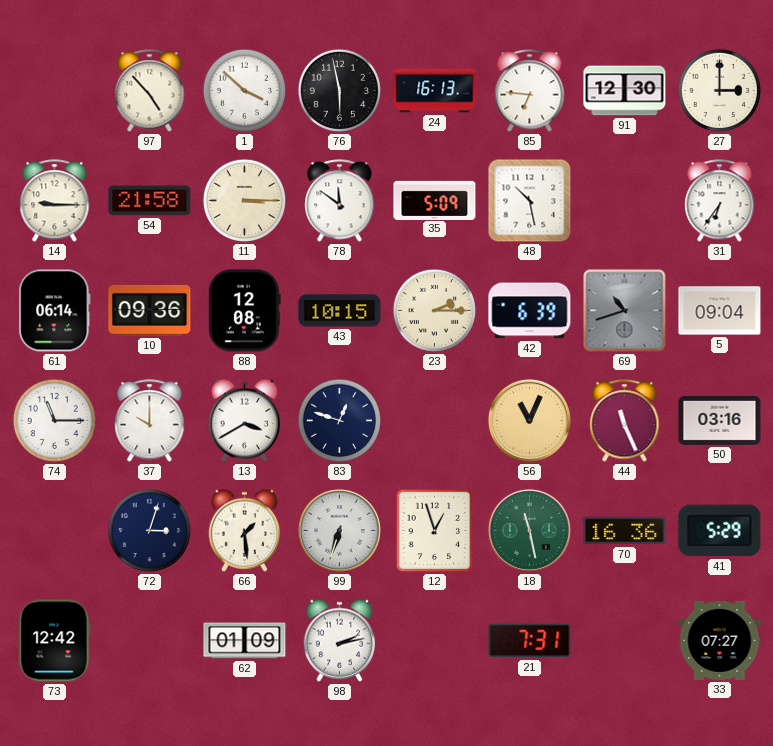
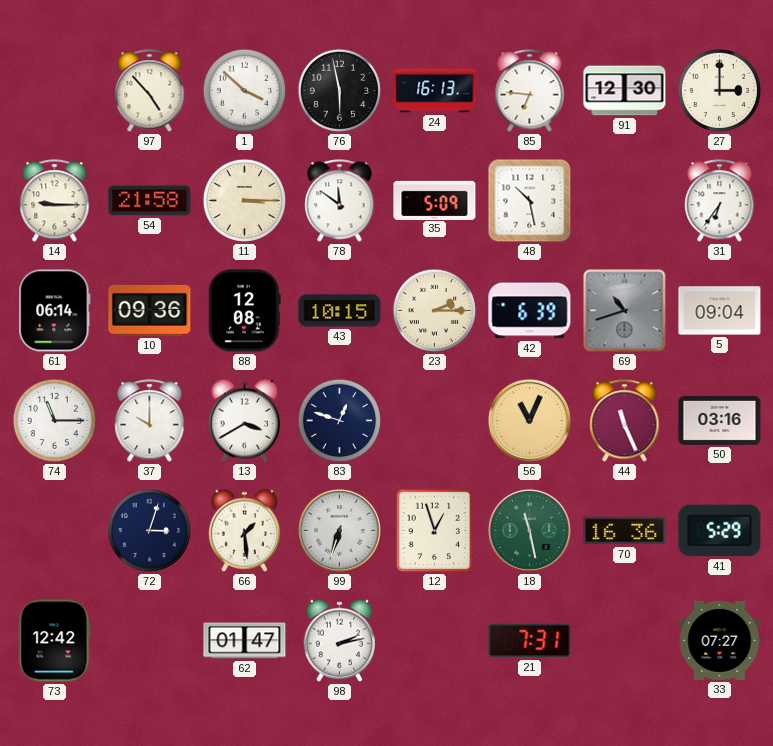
62: 01:09 -> 01:47
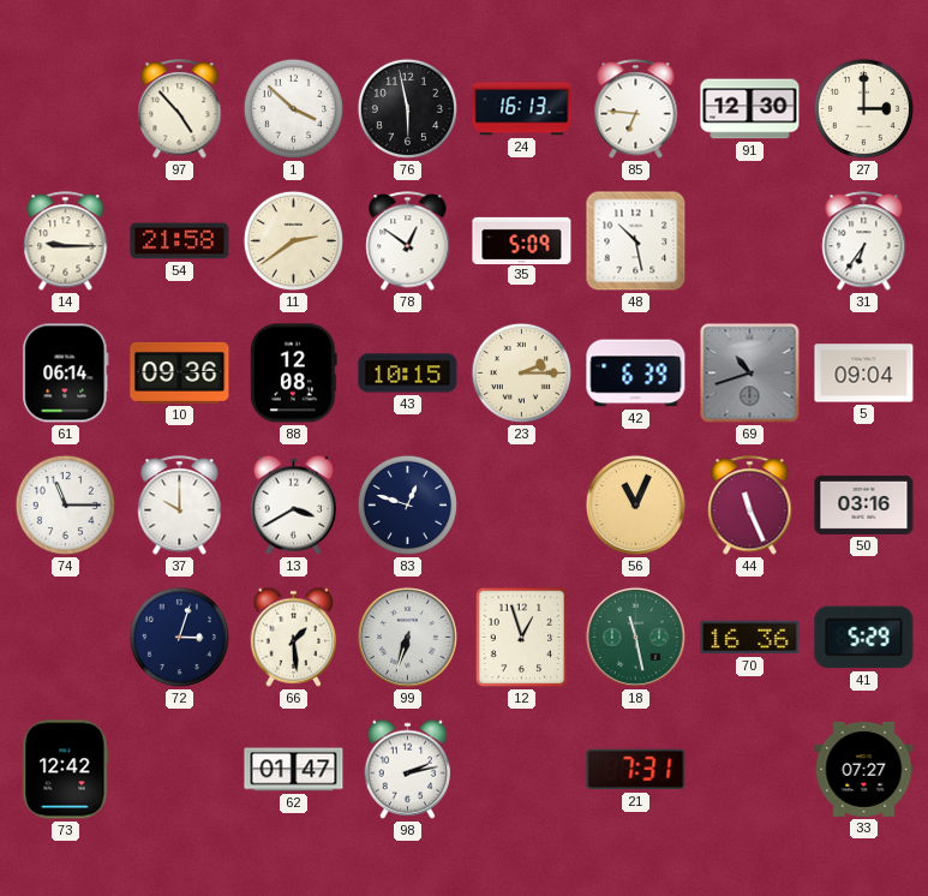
11: 3:15 -> 2:39
78: 11:51 -> 12:51
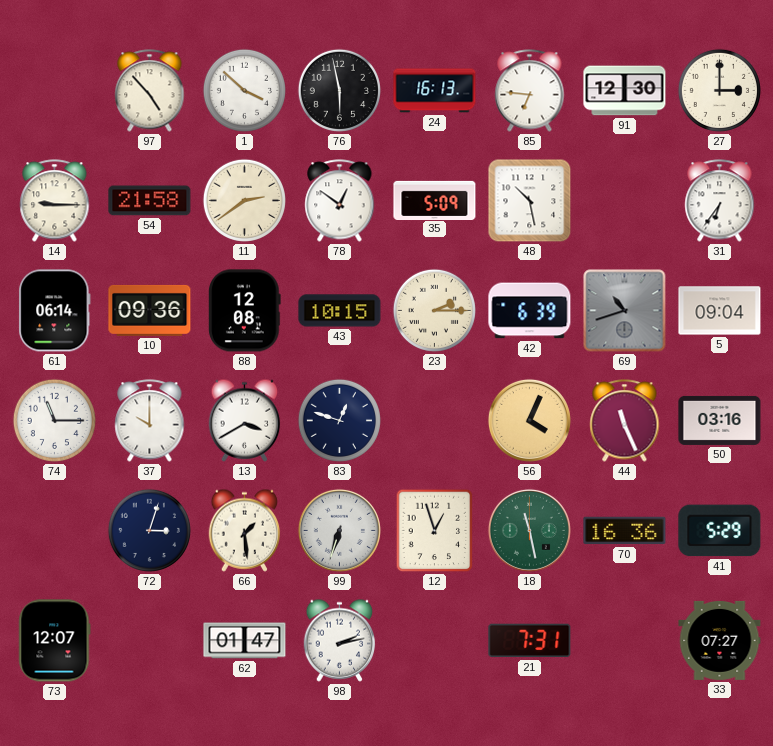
56: 11:04 -> 4:04
73: 12:42 -> 12:07
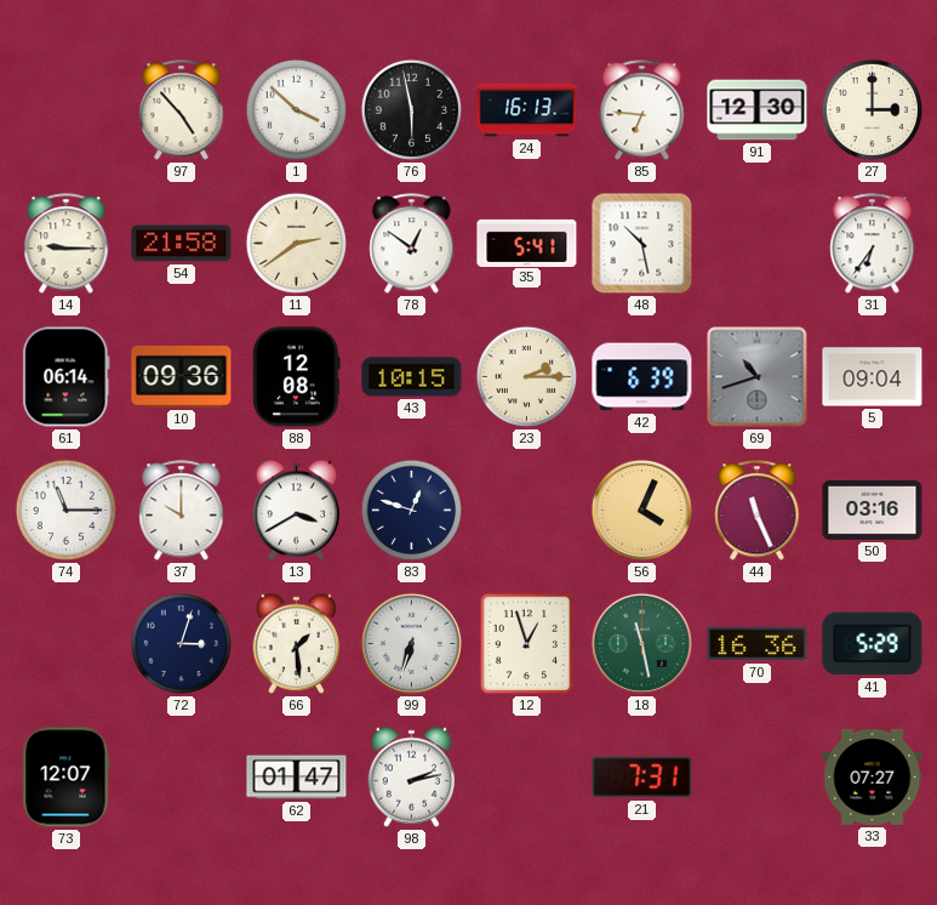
35: 5:09 -> 5:41
